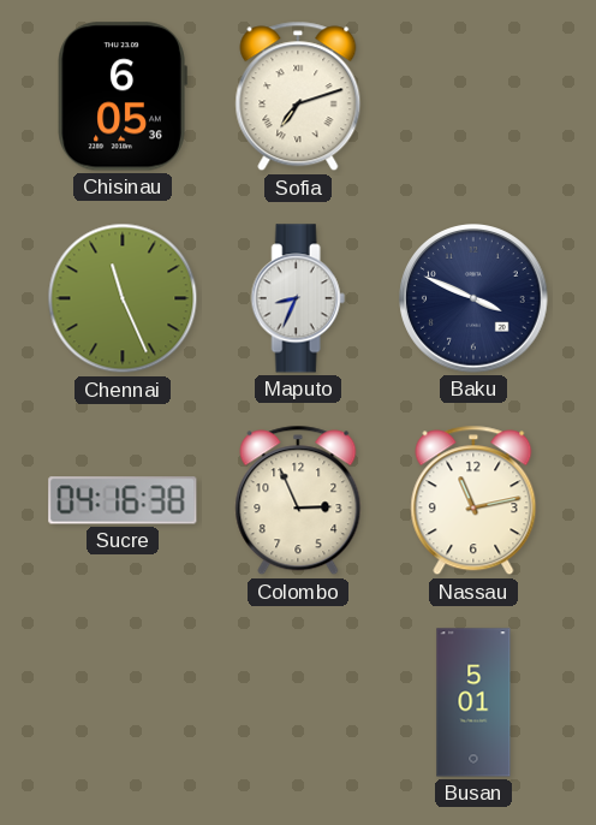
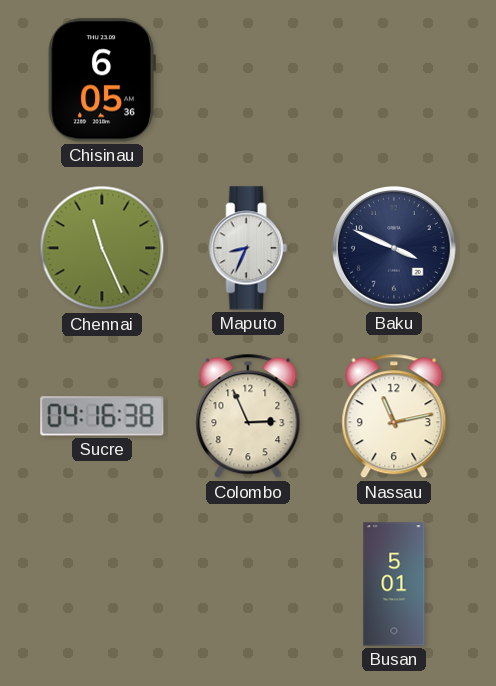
Sofia: 7:12 -> none
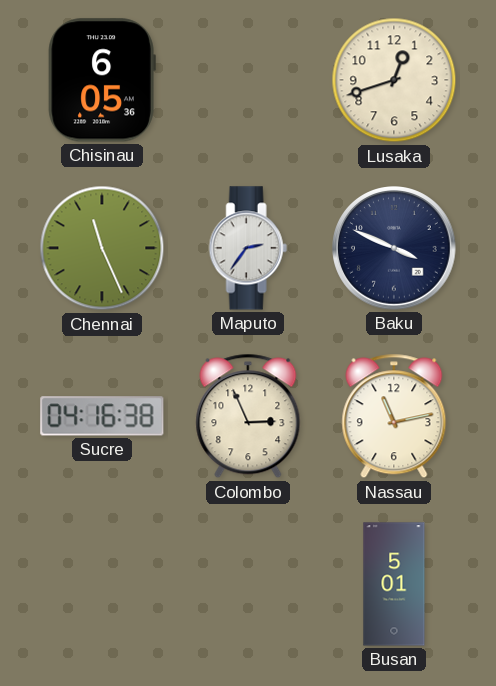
Lusaka: none -> 12:42
Maputo: 8:34 -> 2:36
